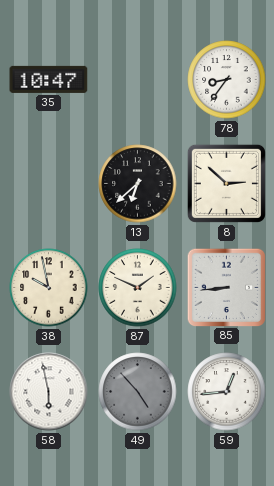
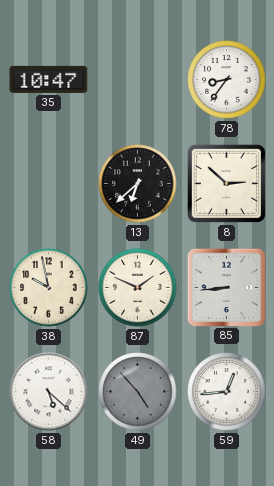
58: 5:58 -> 5:22
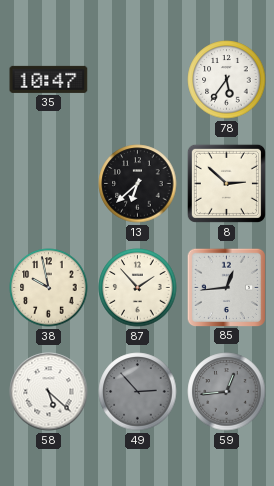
78: 8:36 -> 5:36
87: 1:49 -> 1:53
85: 8:44 -> 12:44
49: 4:53 -> 2:53
59 dial: white -> grey
